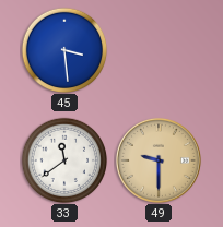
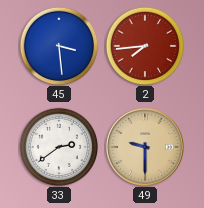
2: none -> 7:44
33: 11:39 -> 2:39
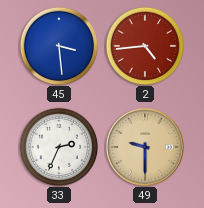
2: 7:44 -> 4:44
33: 2:39 -> 2:34
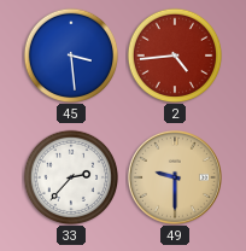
33: 2:34 -> 2:37
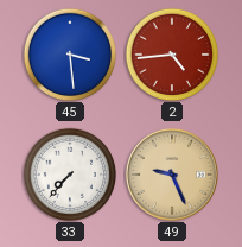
33: 2:37 -> 7:37
49: 9:30 -> 9:26
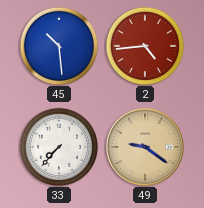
45: 3:29 -> 10:29
49: 9:26 -> 9:21
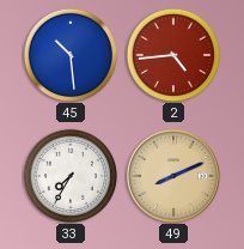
33: 7:37 -> 7:35
49: 9:21 -> 8:11
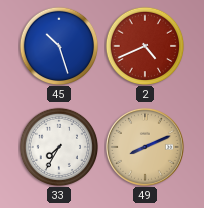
45: 10:29 -> 10:27
2: 4:44 -> 4:41
